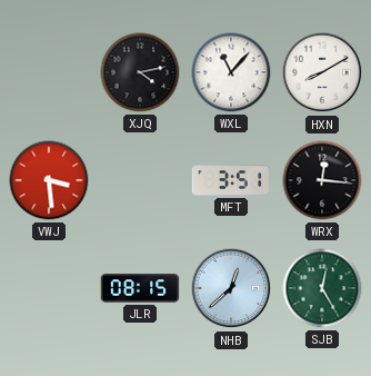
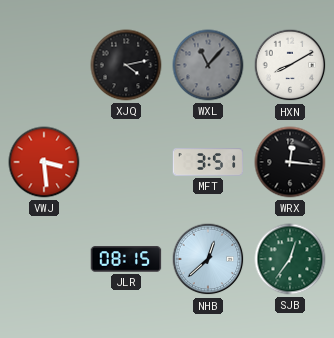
WXL dial: white -> grey
SJB: 12:25 -> 12:36
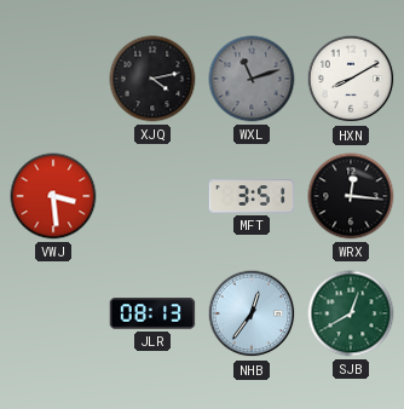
WXL: 11:07 -> 11:12
JLR: 08:15 -> 08:13
NHB: 12:38 -> 12:36
SJB: 12:36 -> 12:40
